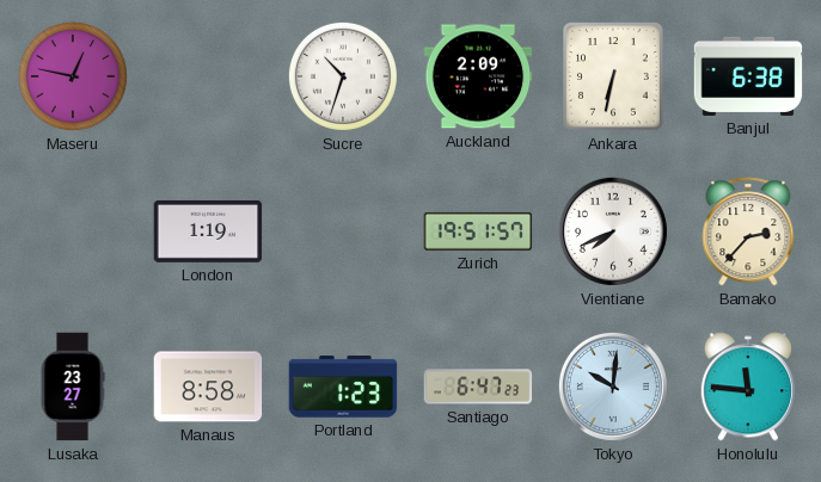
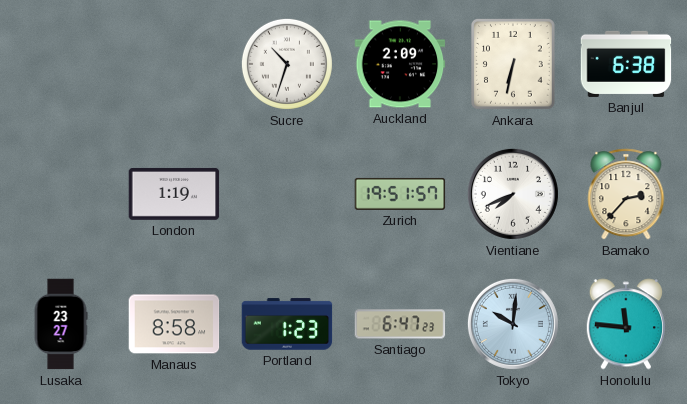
Maseru: 12:47 -> none
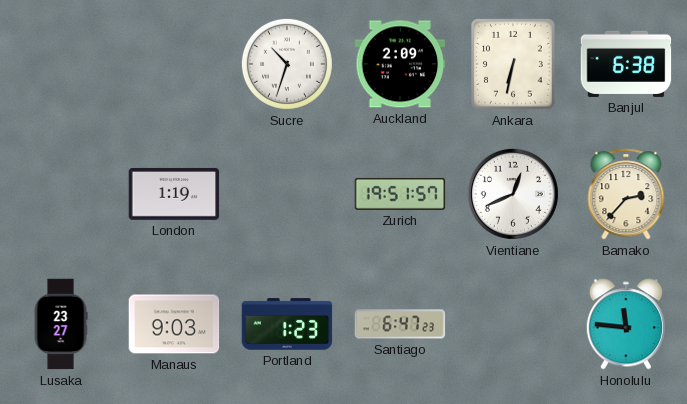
Vientiane: 7:41 -> 12:41
Manaus: 8:58 -> 9:03
Tokyo: 10:01 -> none
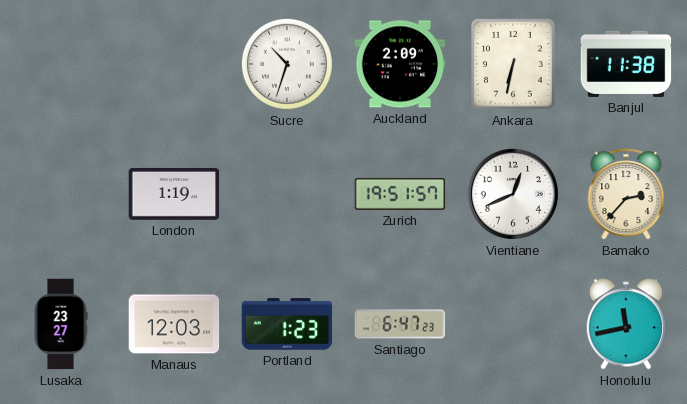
Banjul: 6:38 -> 11:38
Manaus: 9:03 -> 12:03
Honolulu: 11:46 -> 11:43
